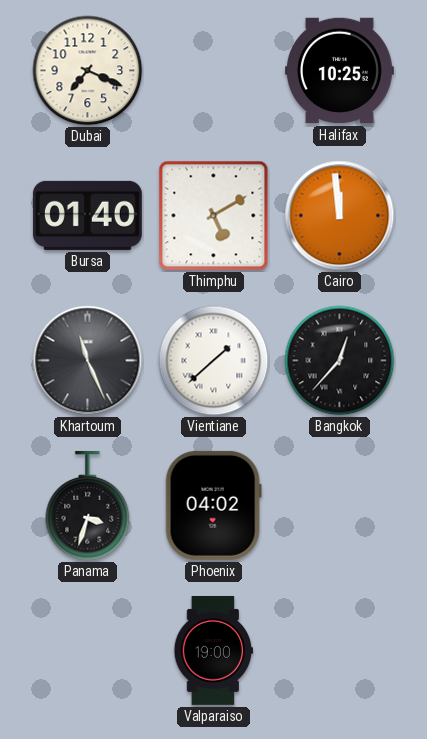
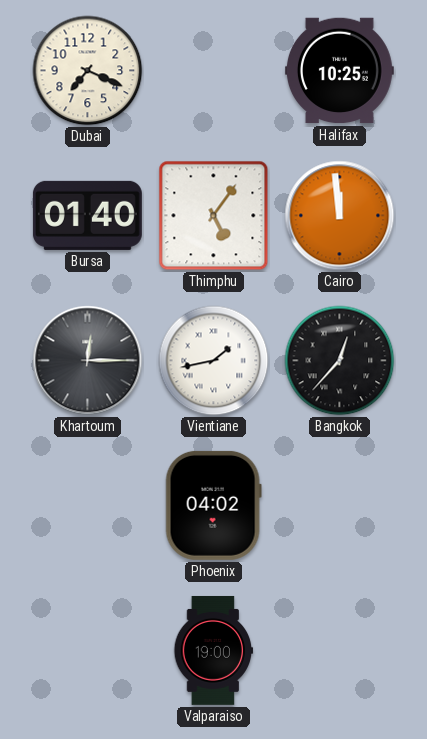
Thimphu: 5:10 -> 5:06
Khartoum: 11:26 -> 12:15
Vientiane: 1:38 -> 1:43
Panama: 3:33 -> none
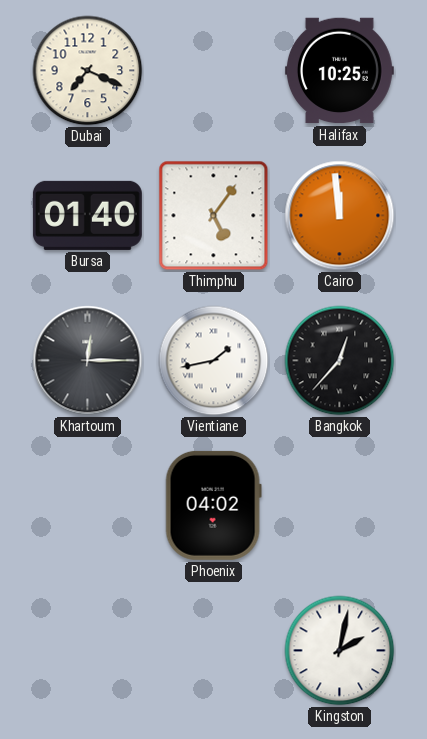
Valparaiso: 19:00 -> none
Kingston: none -> 2:02
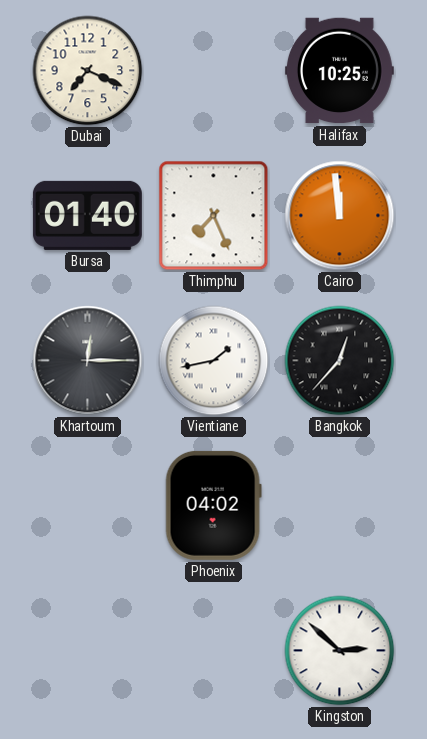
Thimphu: 5:06 -> 7:26
Kingston: 2:02 -> 2:52
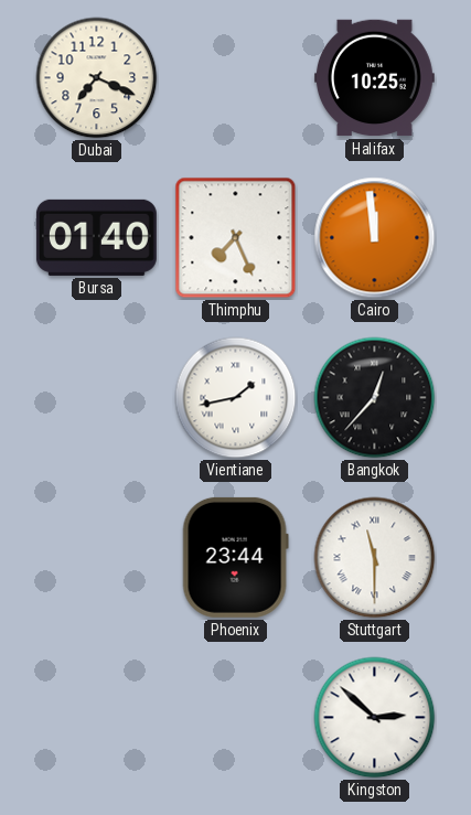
Khartoum: 12:15 -> none
Phoenix: 04:02 -> 23:44
Stuttgart: none -> 11:30
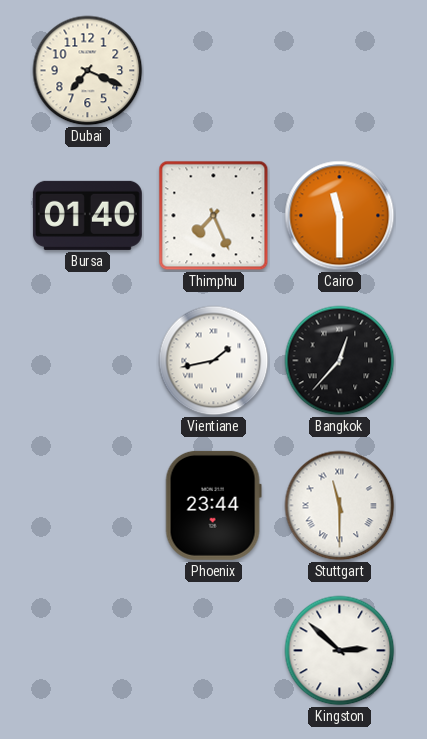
Halifax: 10:25 -> none
Cairo: 11:59 -> 11:30
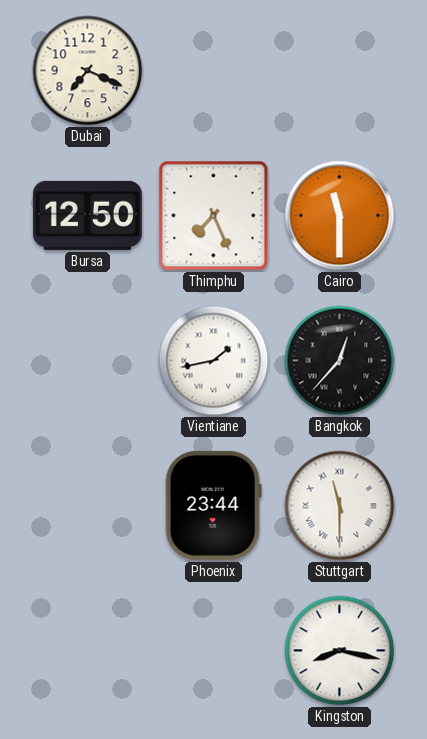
Bursa: 01:40 -> 12:50
Kingston: 2:52 -> 8:17
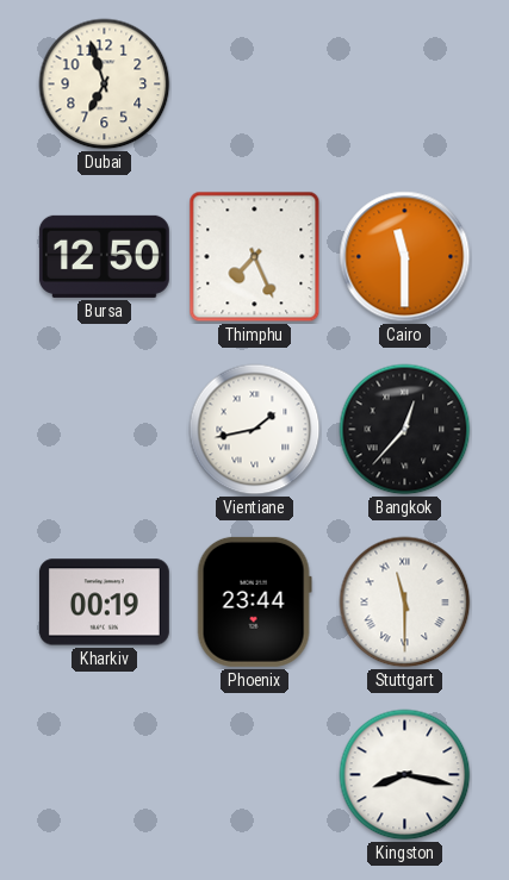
Dubai: 7:19 -> 6:57
Kharkiv: none -> 00:19
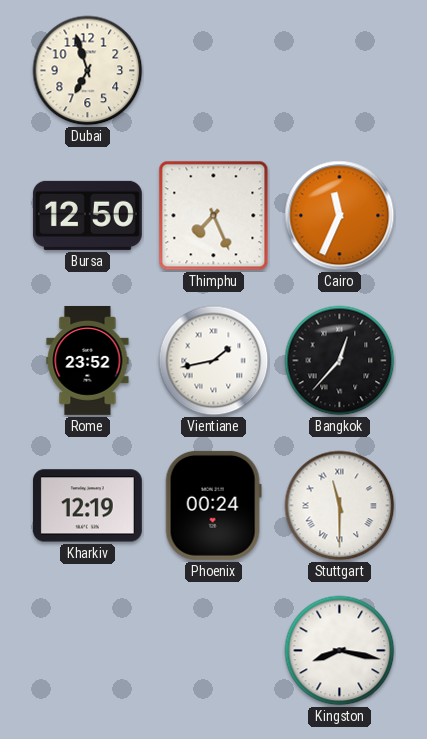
Cairo: 11:30 -> 11:34
Rome: none -> 23:52
Kharkiv: 00:19 -> 12:19
Phoenix: 23:44 -> 00:24
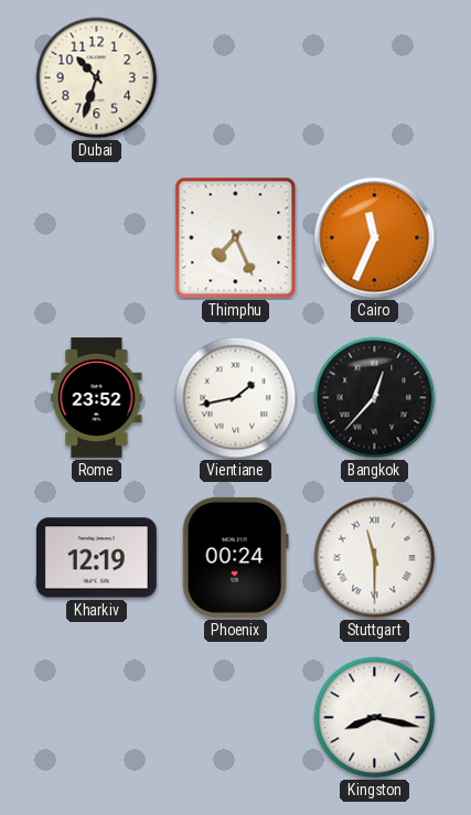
Dubai: 6:57 -> 10:33
Bursa: 12:50 -> none
